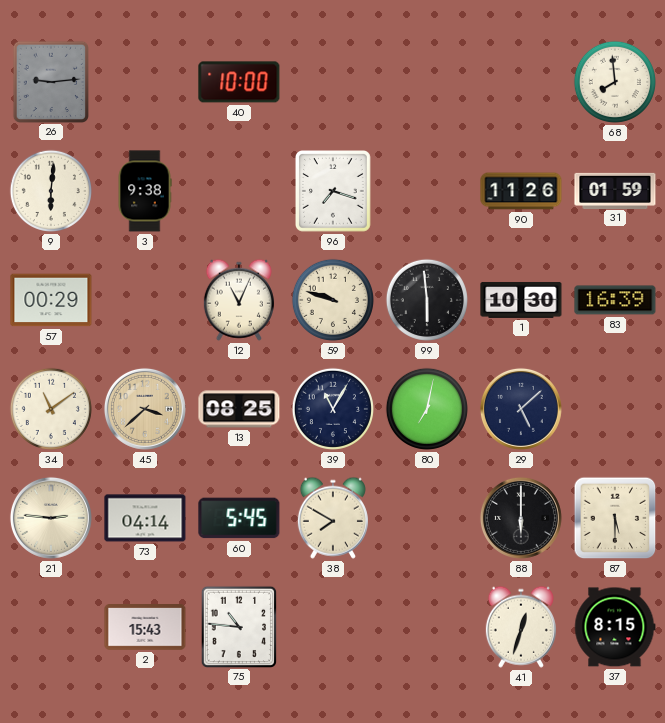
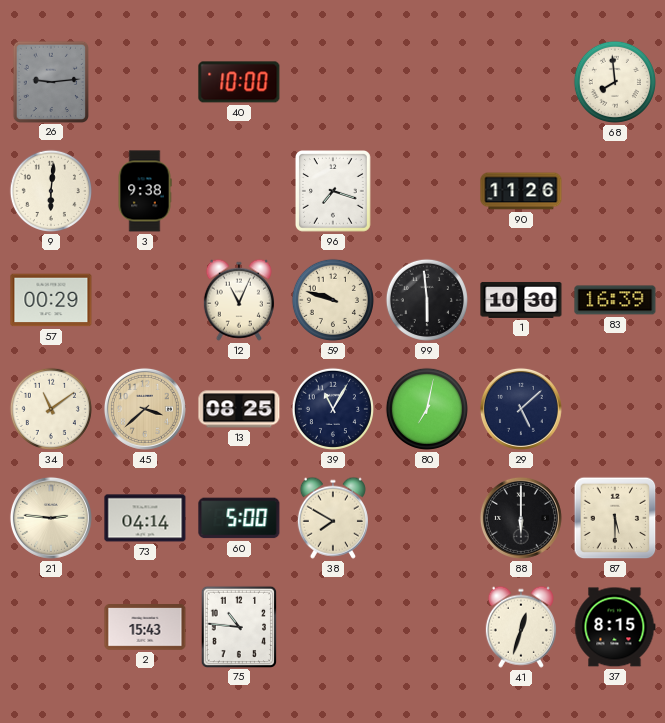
31: 01:59 -> none
60: 5:45 -> 5:00
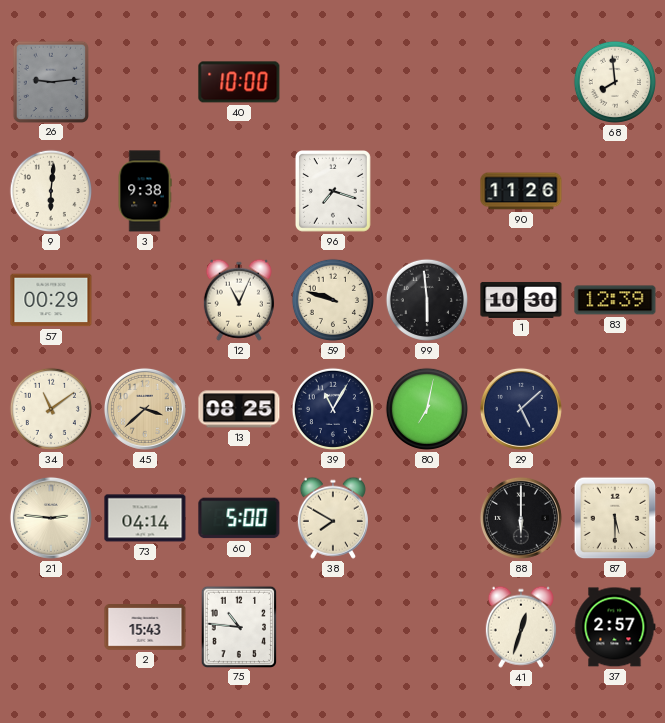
83: 16:39 -> 12:39
37: 8:15 -> 2:57
